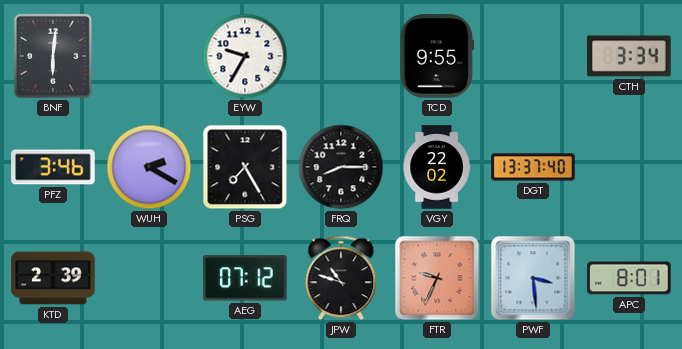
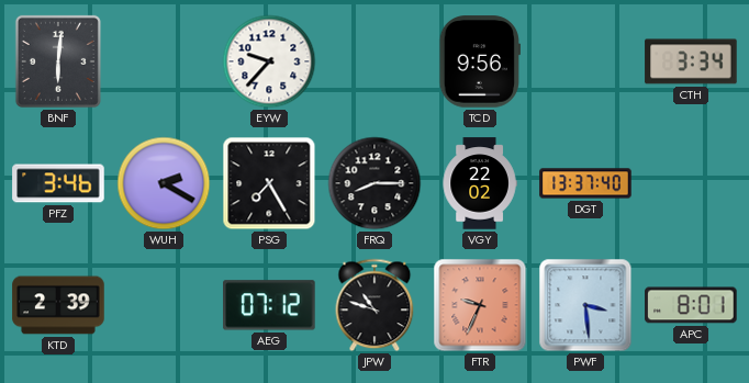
EYW: 9:35 -> 9:37
TCD: 9:55 -> 9:56
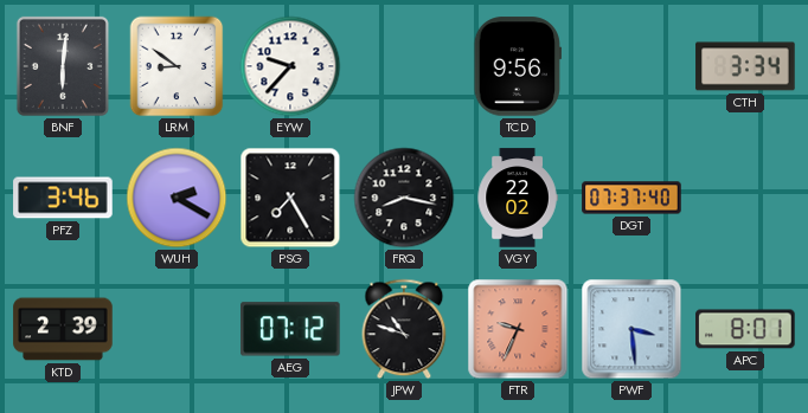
LRM: none -> 8:51
FRQ: 8:15 -> 8:17
DGT: 13:37 -> 07:37
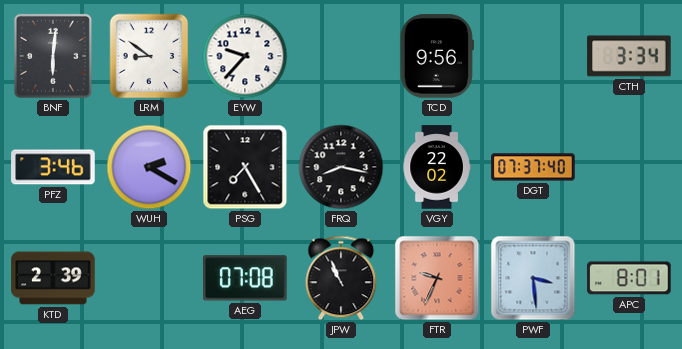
AEG: 07:12 -> 07:08
JPW: 10:48 -> 10:56
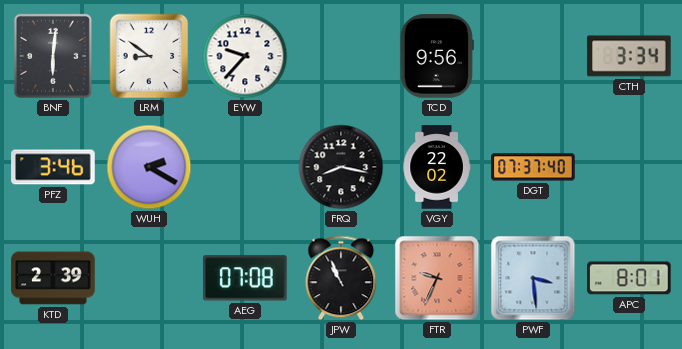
PSG: 7:25 -> none
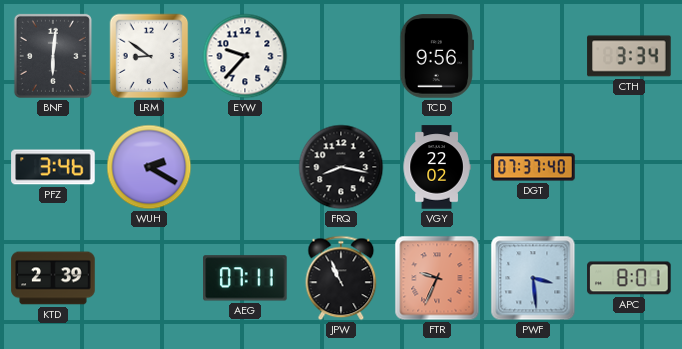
AEG: 07:08 -> 07:11
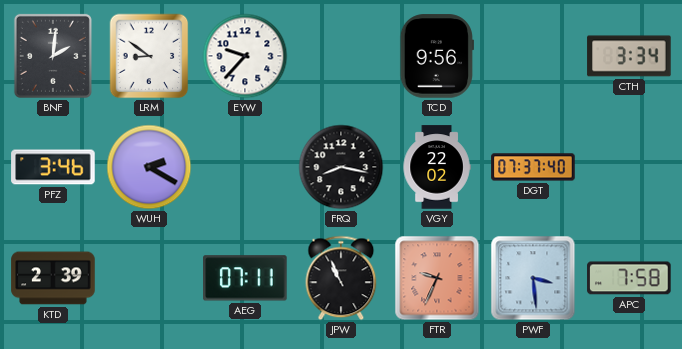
BNF: 6:01 -> 2:01
APC: 8:01 -> 7:58
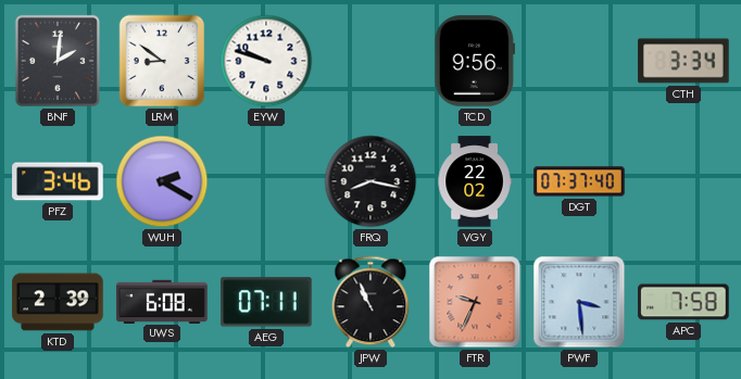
EYW: 9:37 -> 9:48
UWS: none -> 6:08
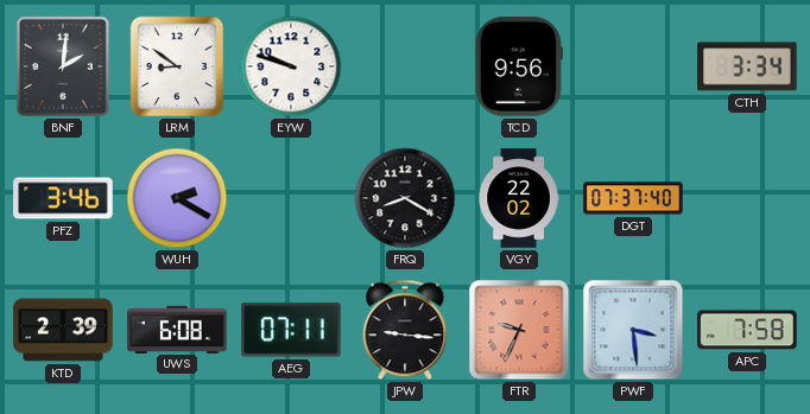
FRQ: 8:17 -> 8:20
JPW: 10:56 -> 9:16
